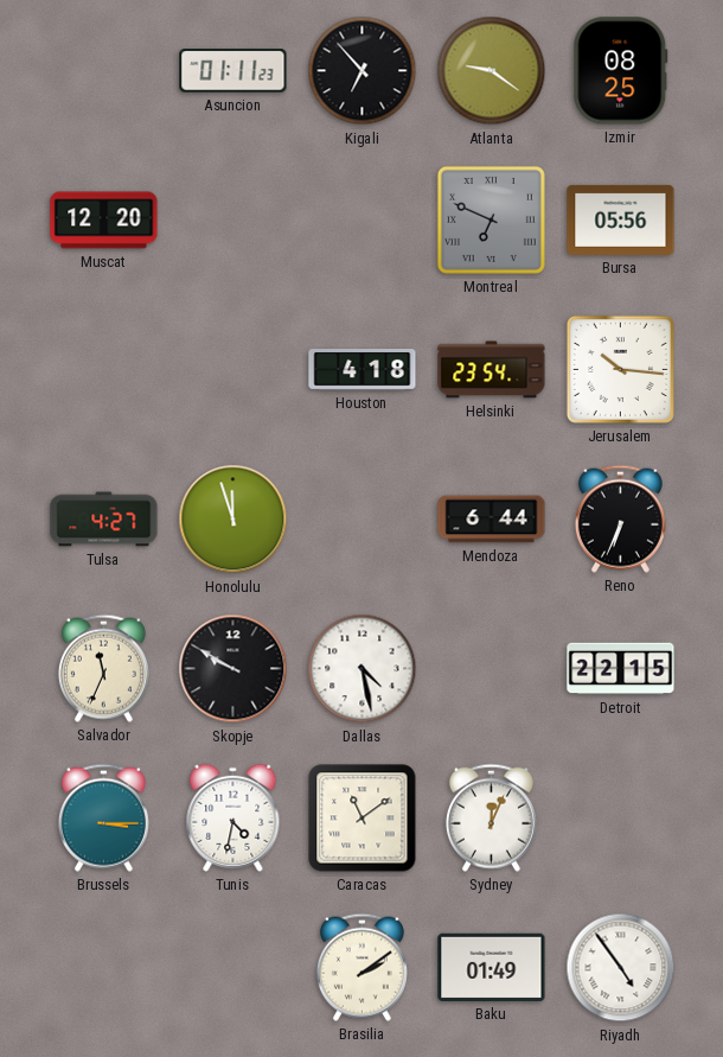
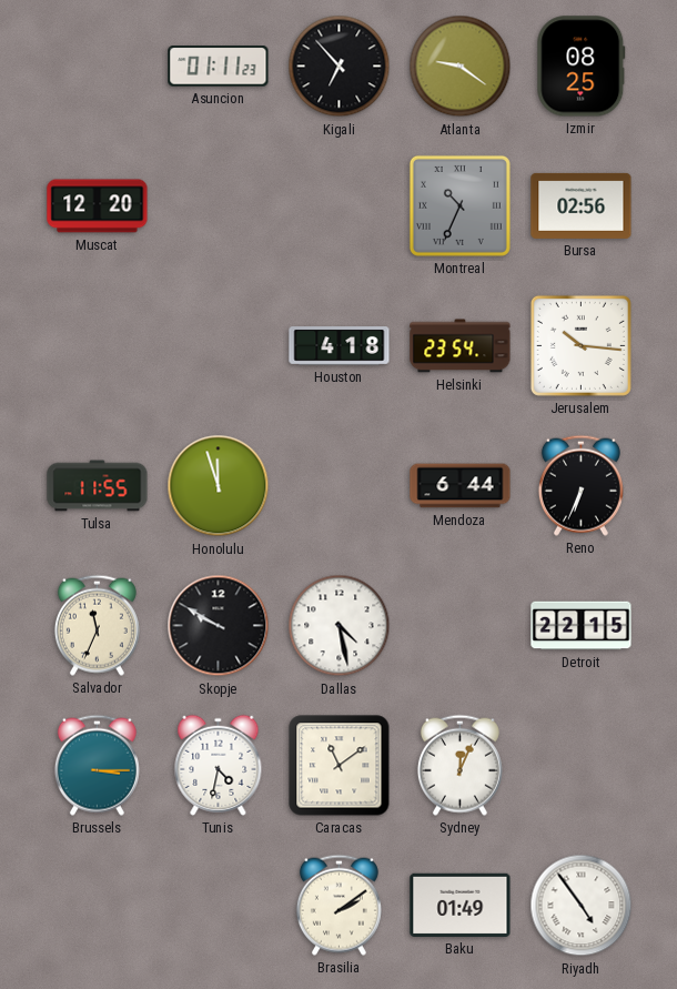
Montreal: 6:49 -> 10:34
Bursa: 05:56 -> 02:56
Tulsa: 4:27 -> 11:55
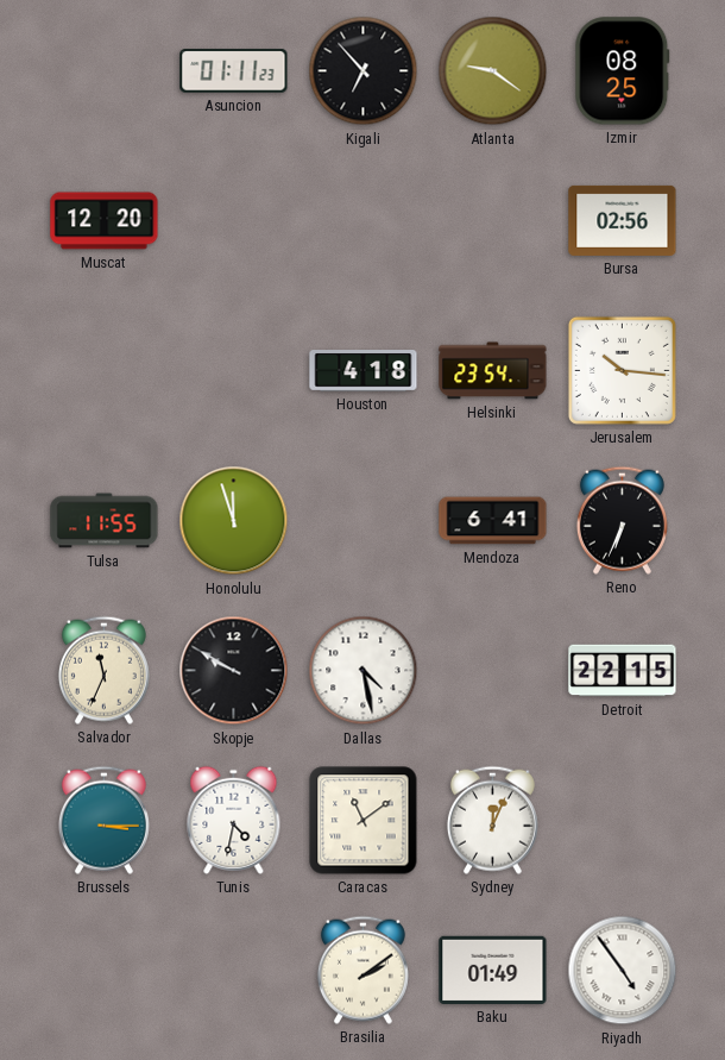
Montreal: 10:34 -> none
Mendoza: 6:44 -> 6:41
